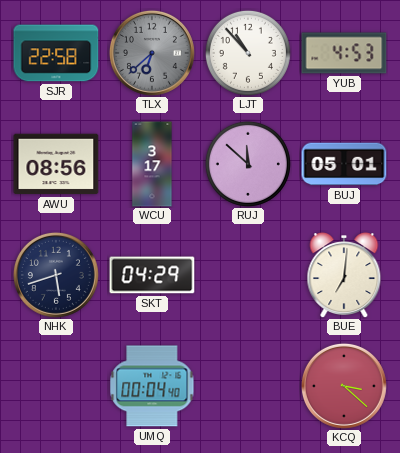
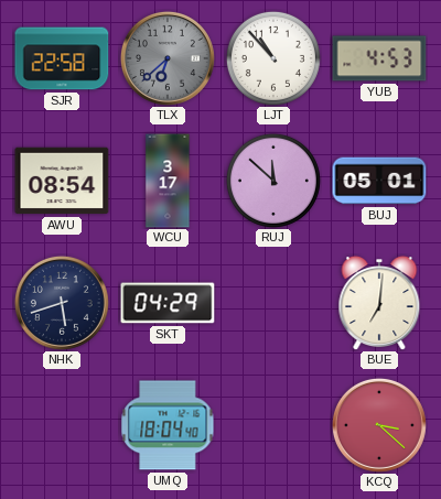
AWU: 08:56 -> 08:54
UMQ: 00:04 -> 18:04
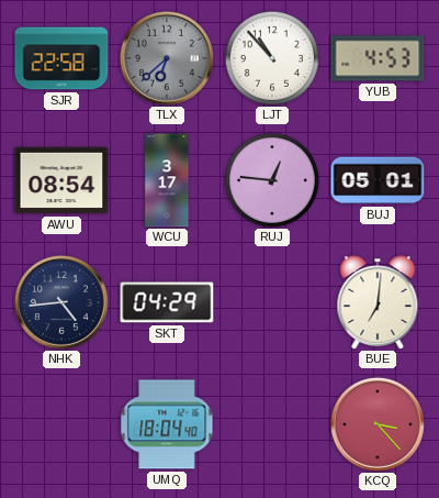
RUJ: 11:52 -> 12:46
NHK: 5:42 -> 4:44
KCQ: 3:22 -> 3:23
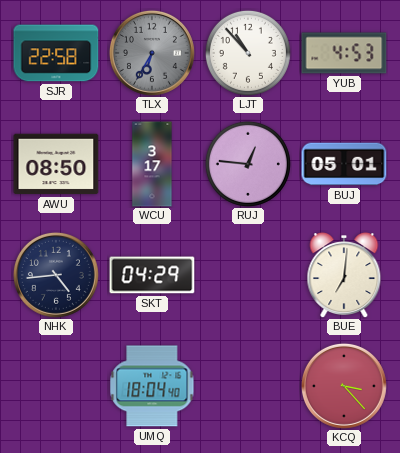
TLX: 6:38 -> 6:35
AWU: 08:54 -> 08:50
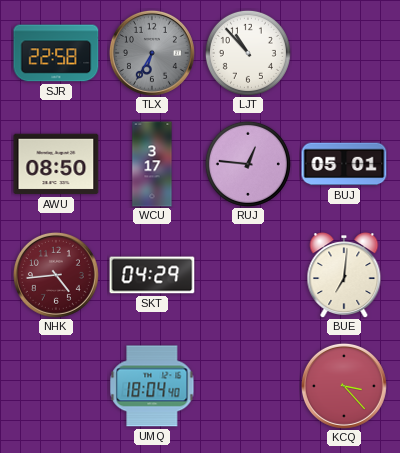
YUB: 4:53 -> none
NHK dial: navy -> burgundy
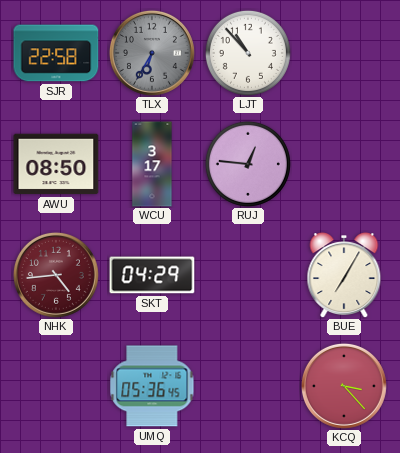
BUJ: 05:01 -> none
BUE: 7:01 -> 7:05
UMQ: 18:04 -> 05:36
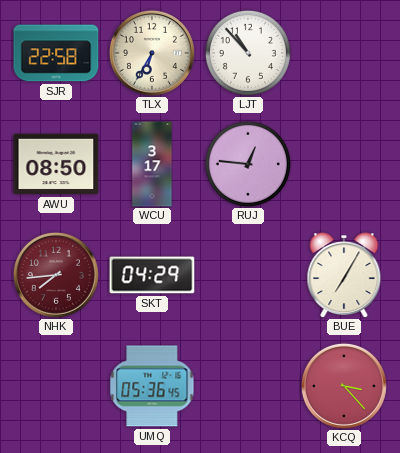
TLX dial: grey -> cream
NHK: 4:44 -> 7:44
